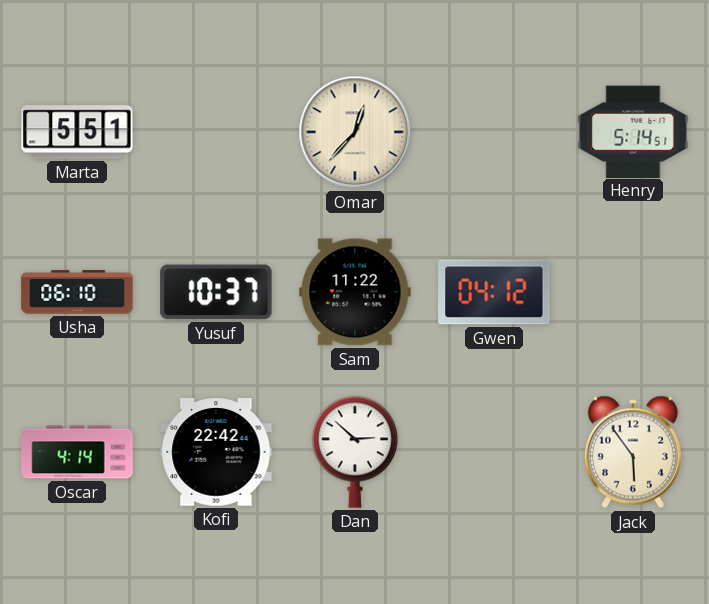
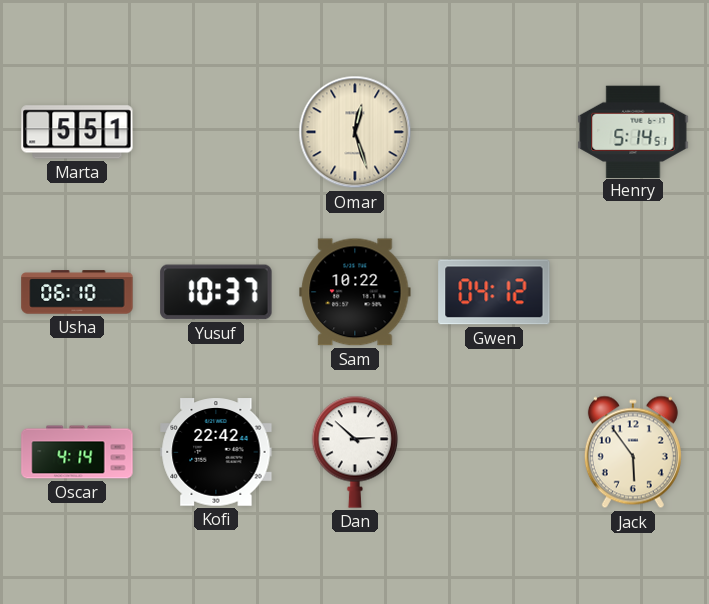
Omar: 12:37 -> 12:27
Sam: 11:22 -> 10:22
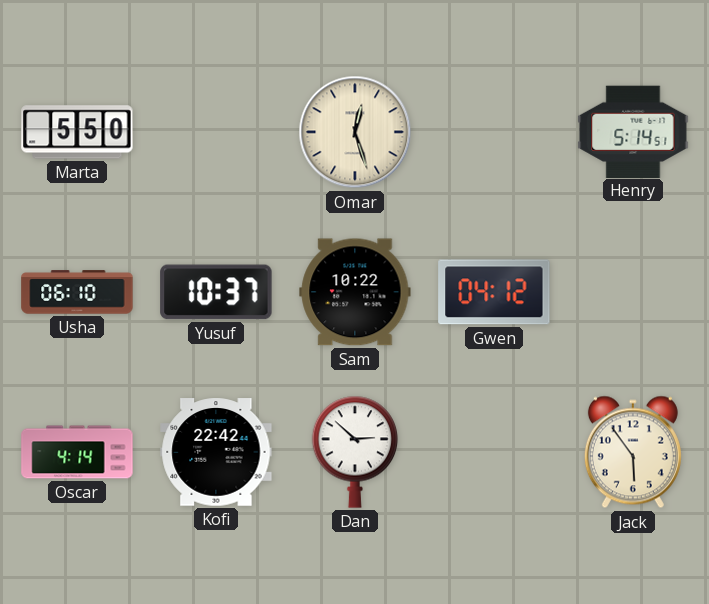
Marta: 5:51 -> 5:50
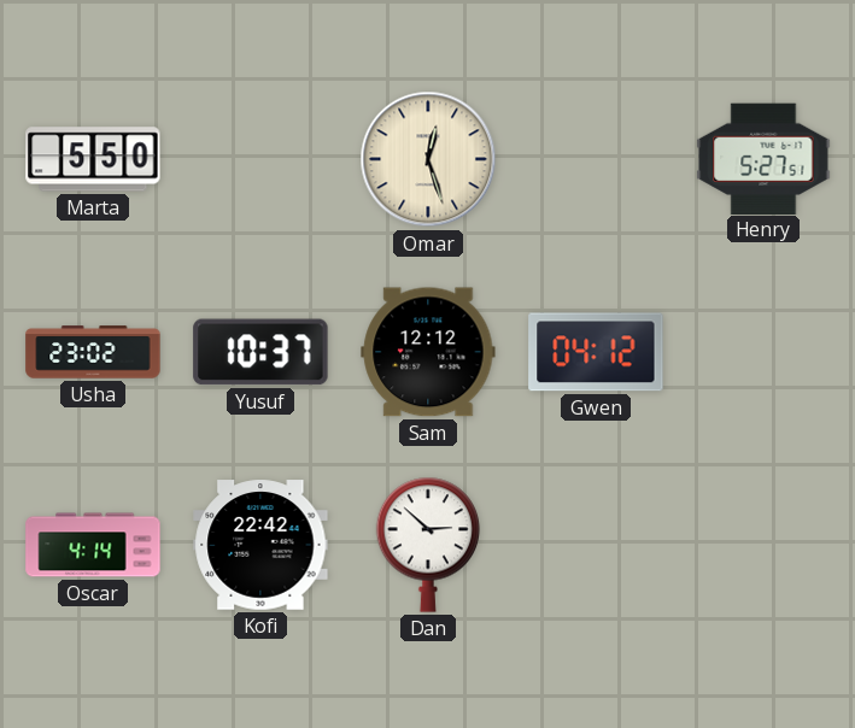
Henry: 5:14 -> 5:27
Usha: 06:10 -> 23:02
Sam: 10:22 -> 12:12
Jack: 5:54 -> none
